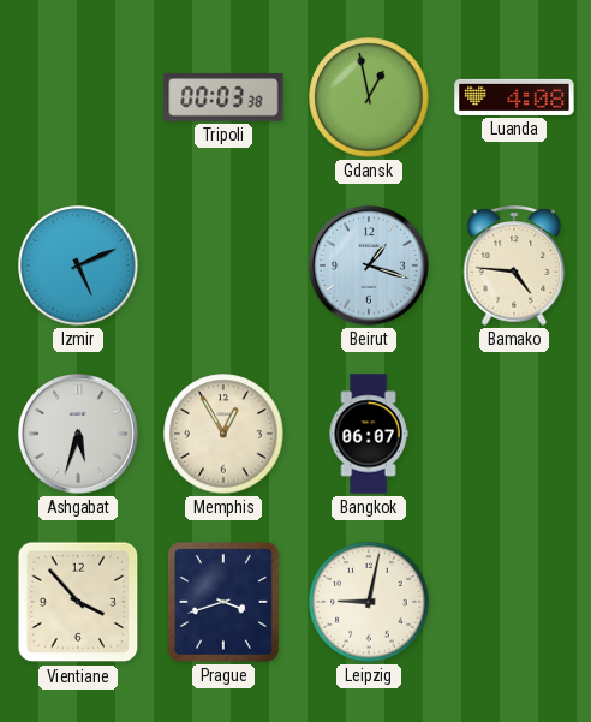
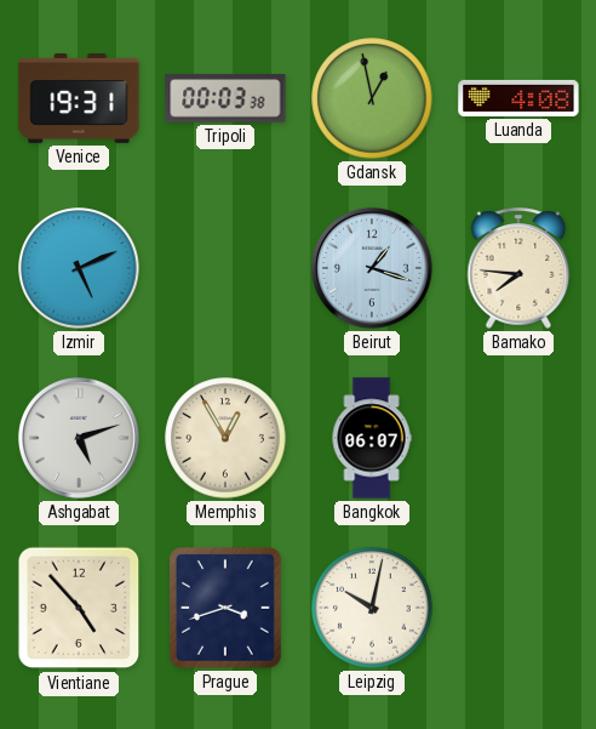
Venice: none -> 19:31
Bamako: 4:46 -> 7:46
Ashgabat: 5:33 -> 5:12
Vientiane: 3:53 -> 4:53
Leipzig: 9:02 -> 10:02
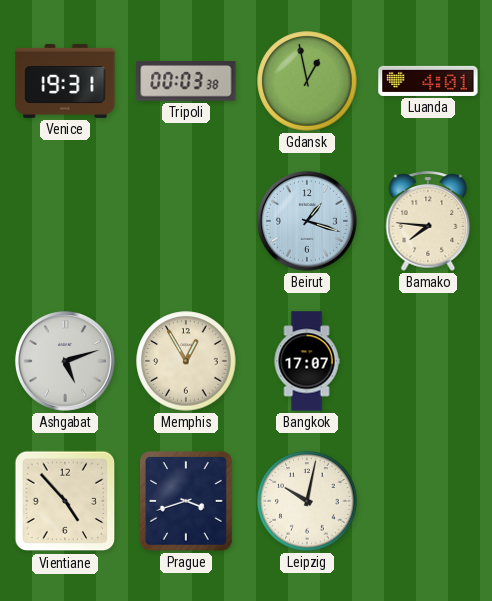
Luanda: 4:08 -> 4:01
Izmir: 5:11 -> none
Bangkok: 06:07 -> 17:07
